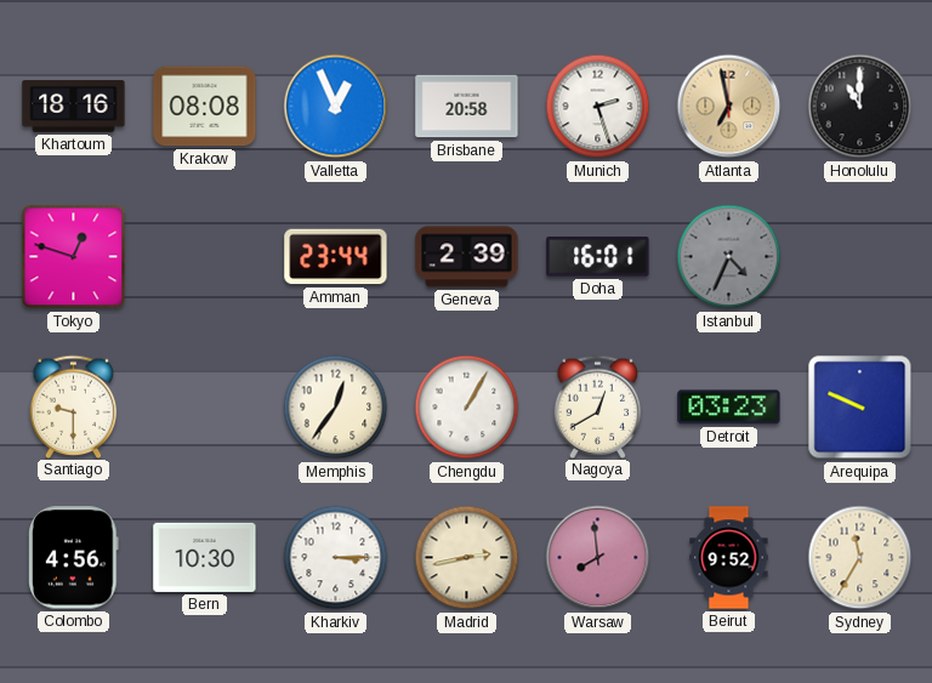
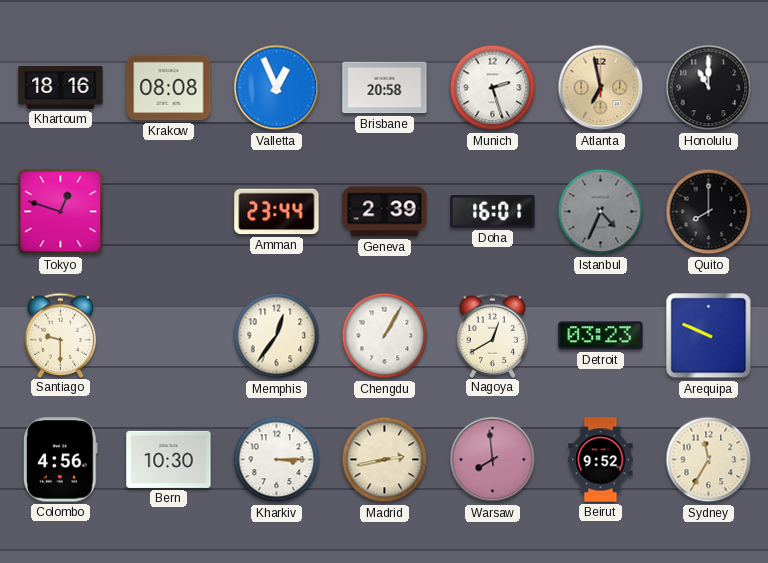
Quito: none -> 8:00
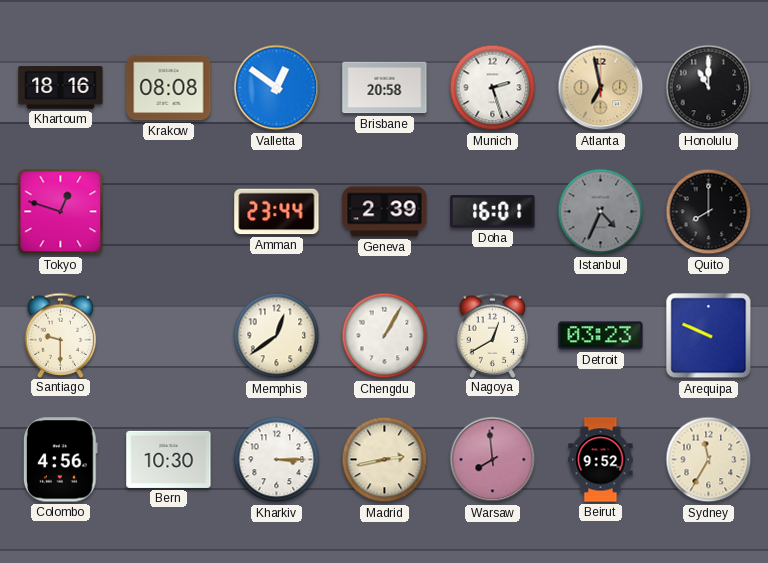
Valletta: 12:56 -> 12:51
Memphis: 12:36 -> 12:39
